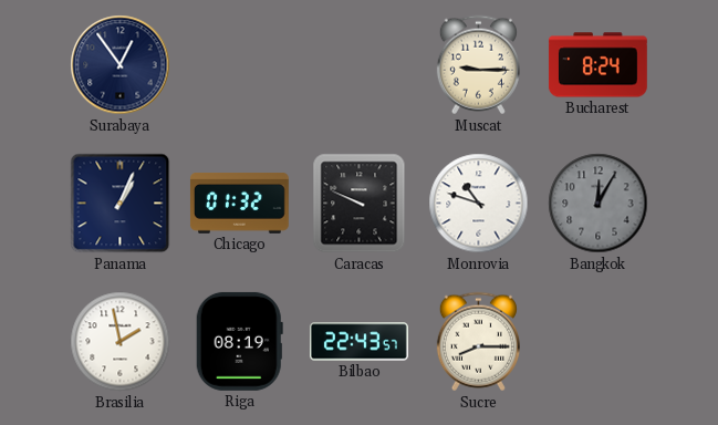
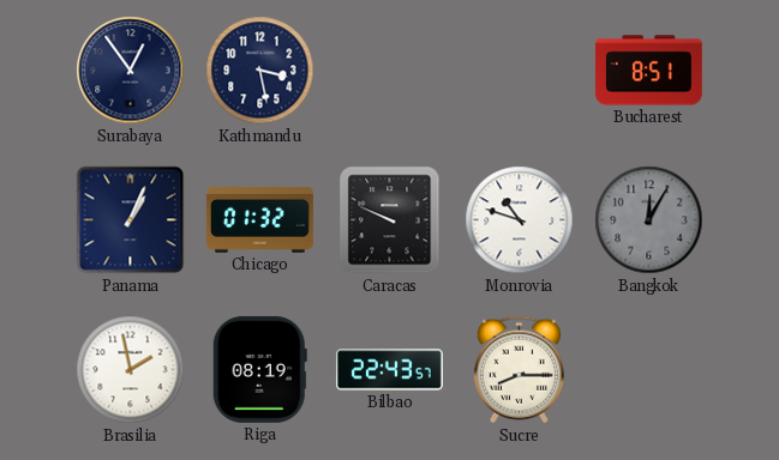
Kathmandu: none -> 3:28
Muscat: 9:15 -> none
Bucharest: 8:24 -> 8:51
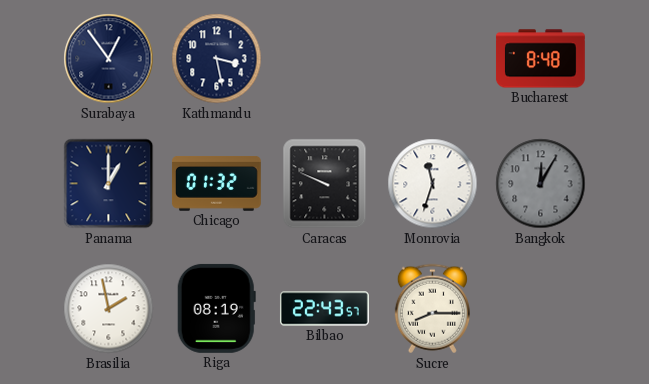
Bucharest: 8:51 -> 8:48
Panama: 1:04 -> 1:00
Monrovia: 10:48 -> 11:33
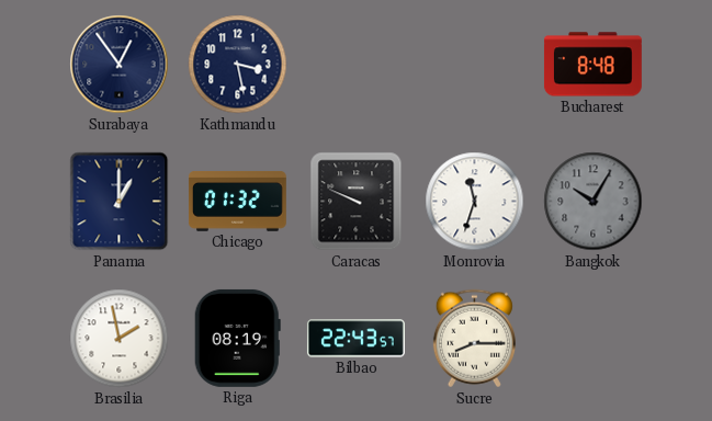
Bangkok: 12:05 -> 10:05
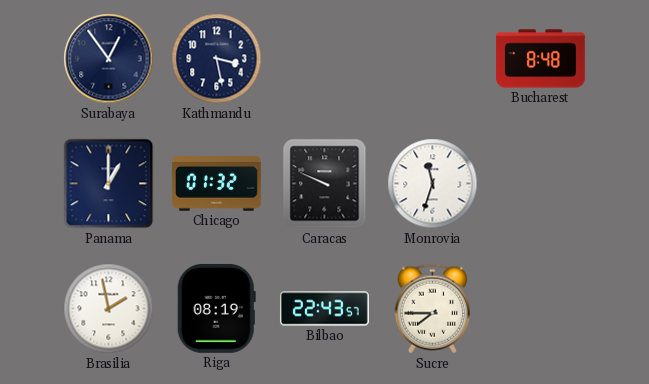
Bangkok: 10:05 -> none
Sucre: 8:15 -> 7:45
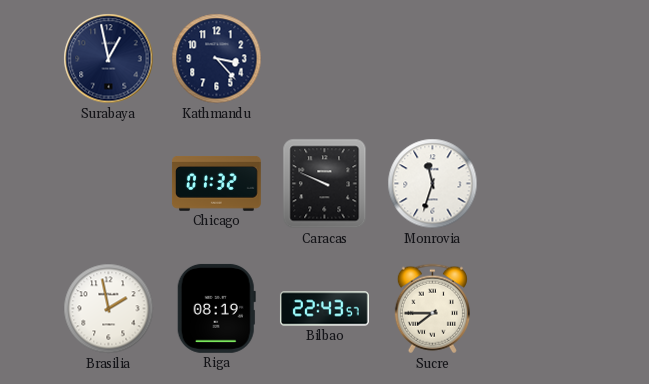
Surabaya: 12:54 -> 12:58
Kathmandu: 3:28 -> 3:23
Bucharest: 8:48 -> none
Panama: 1:00 -> none
